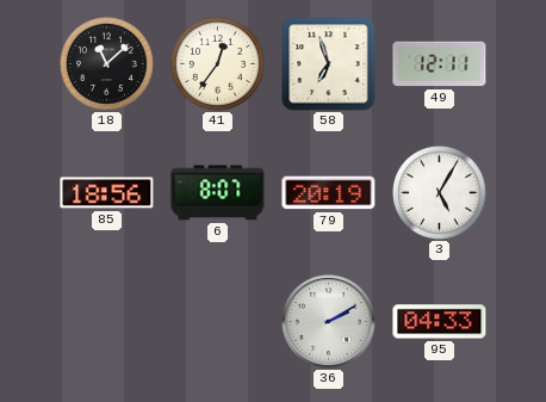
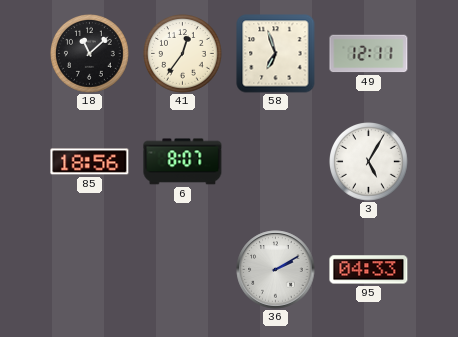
79: 20:19 -> none
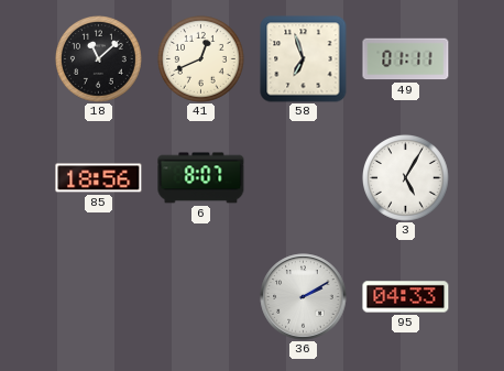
41: 12:36 -> 12:41
49: 12:11 -> 01:11
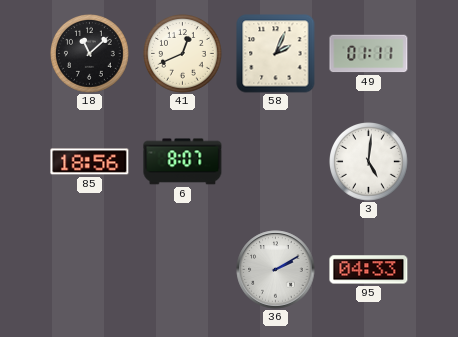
58: 6:57 -> 2:04
3: 5:05 -> 5:01
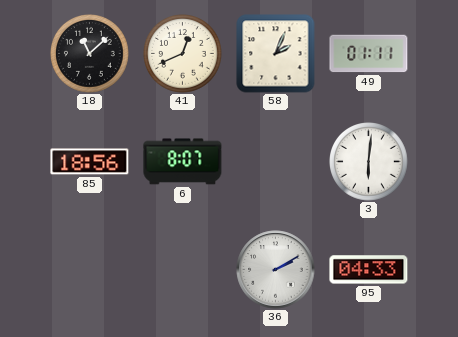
3: 5:01 -> 6:01
